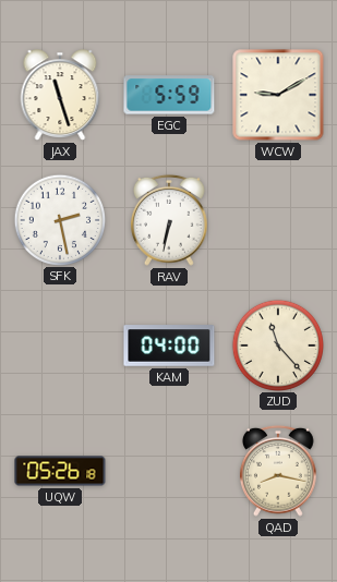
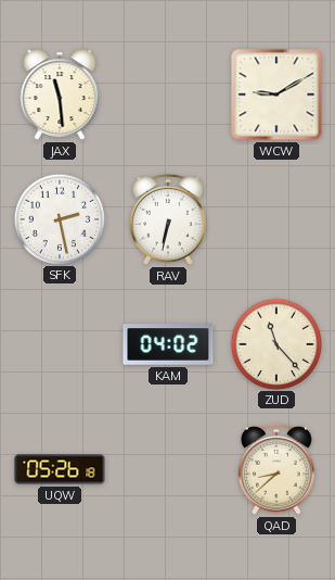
JAX: 11:27 -> 11:29
EGC: 5:59 -> none
KAM: 04:00 -> 04:02
QAD: 8:17 -> 8:38
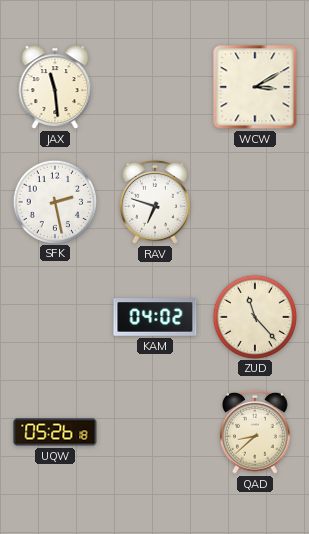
WCW: 9:10 -> 3:10
RAV: 6:32 -> 6:48
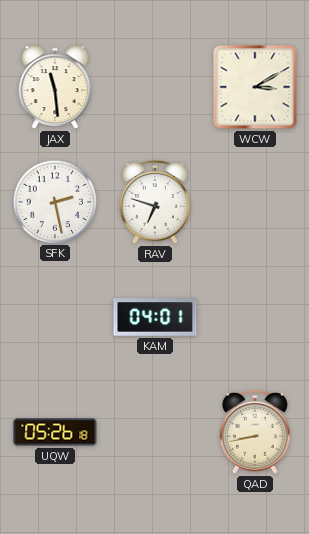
KAM: 04:02 -> 04:01
ZUD: 11:23 -> none
QAD: 8:38 -> 8:43
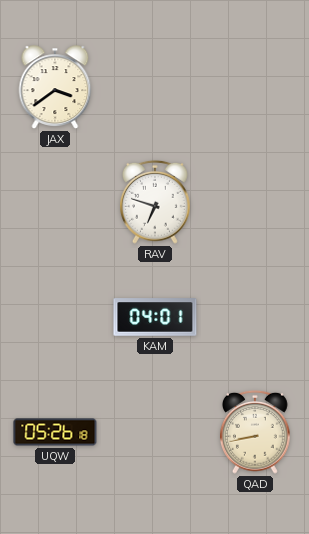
JAX: 11:29 -> 3:39
WCW: 3:10 -> none
SFK: 2:28 -> none
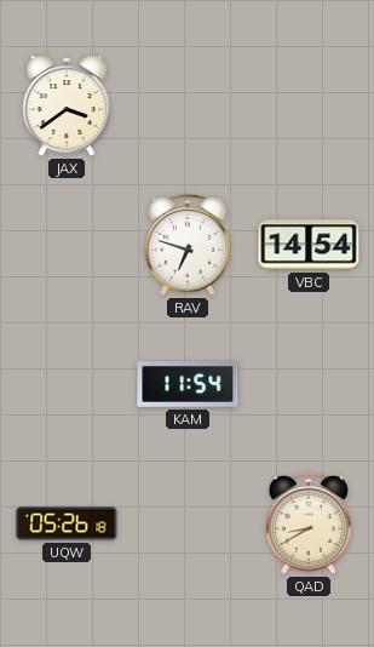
VBC: none -> 14:54
KAM: 04:01 -> 11:54
QAD: 8:43 -> 8:40
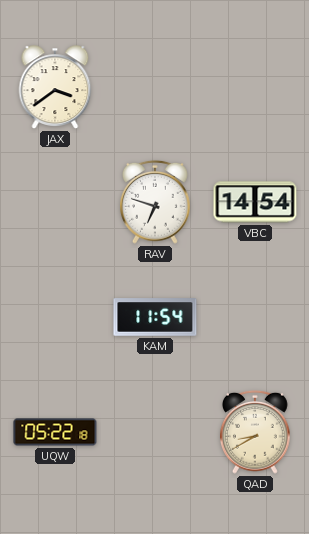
UQW: 05:26 -> 05:22
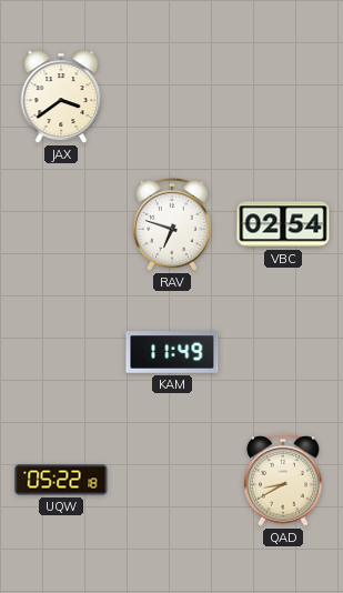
VBC: 14:54 -> 02:54
KAM: 11:54 -> 11:49
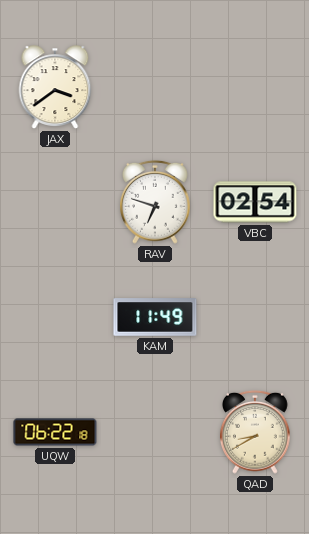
UQW: 05:22 -> 06:22
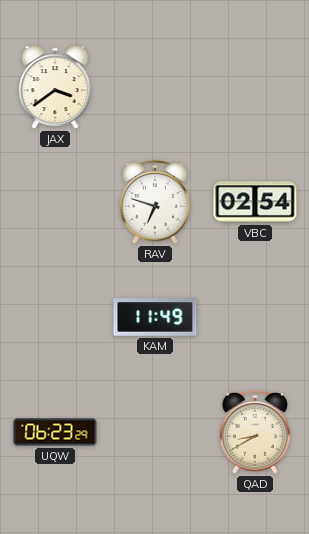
UQW: 06:22 -> 06:23
